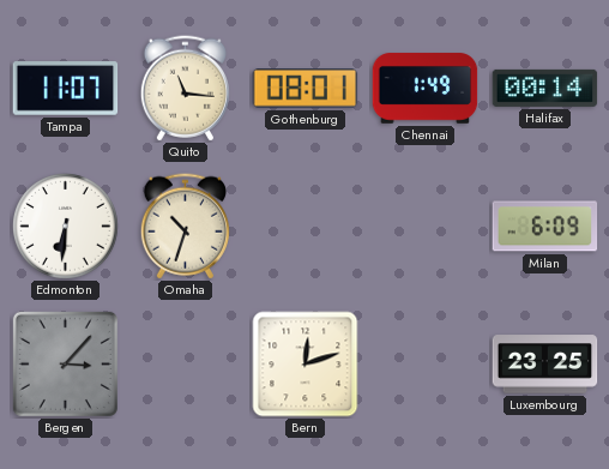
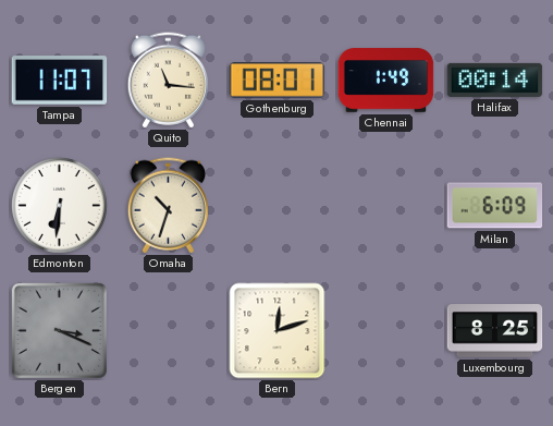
Bergen: 3:07 -> 3:19
Luxembourg: 23:25 -> 8:25
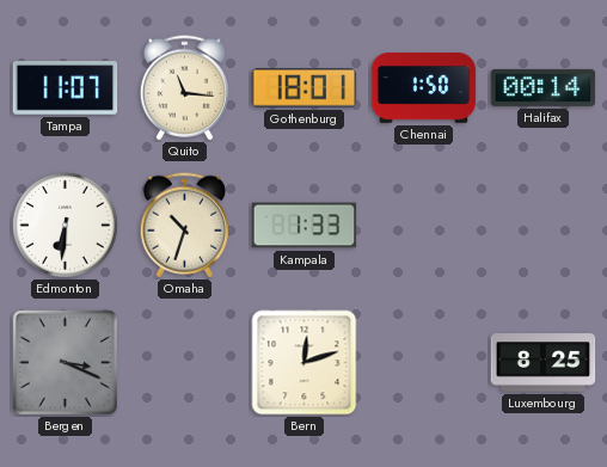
Gothenburg: 08:01 -> 18:01
Chennai: 1:49 -> 1:50
Kampala: none -> 1:33
Milan: 6:09 -> none
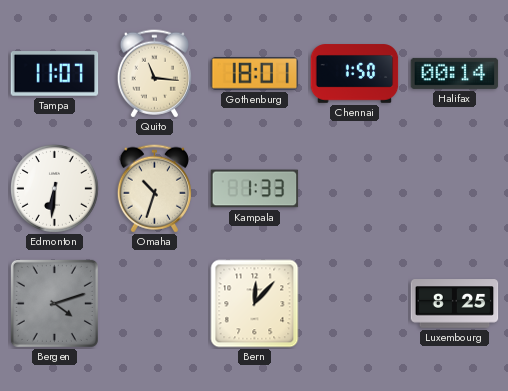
Bergen: 3:19 -> 4:12
Bern: 12:12 -> 12:07
